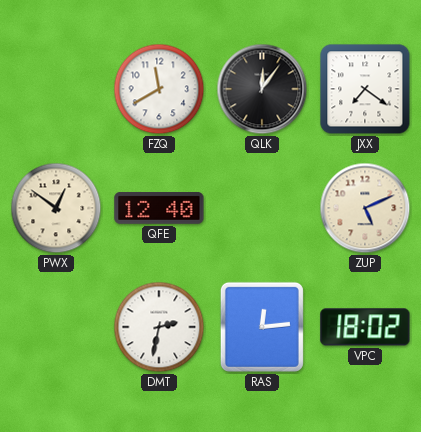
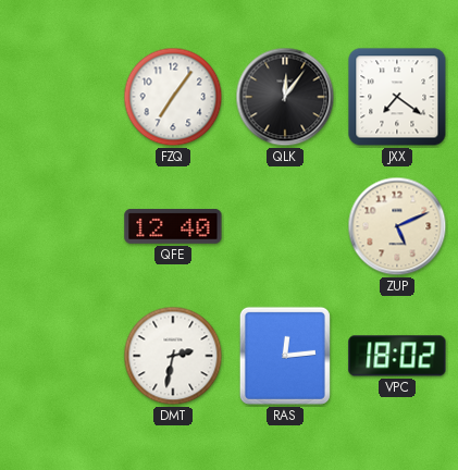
FZQ: 11:40 -> 7:06
PWX: 12:51 -> none
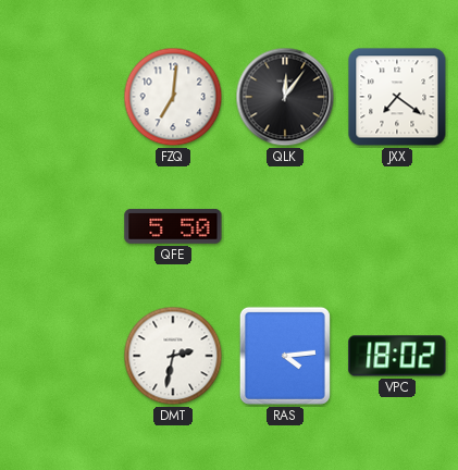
FZQ: 7:06 -> 7:01
QFE: 12:40 -> 5:50
ZUP: 5:11 -> none
RAS: 12:14 -> 4:14
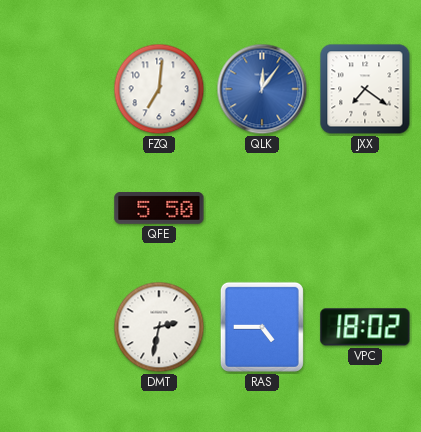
QLK dial: black -> blue
RAS: 4:14 -> 4:45
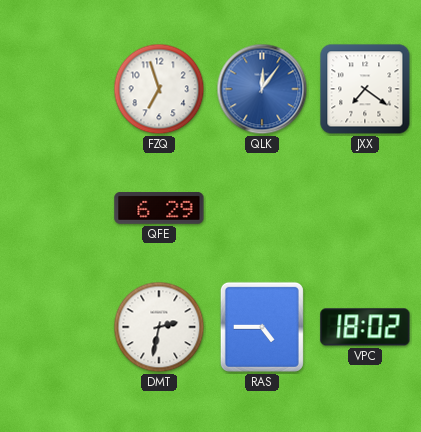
FZQ: 7:01 -> 6:57
QFE: 5:50 -> 6:29
